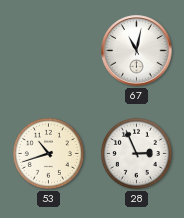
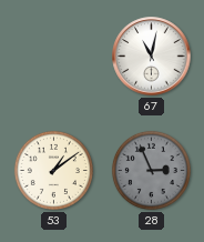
53: 10:42 -> 1:09
28 dial: white -> grey
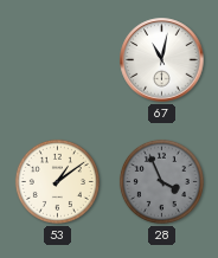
28: 2:56 -> 3:56
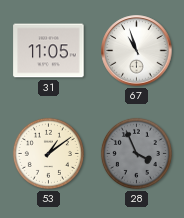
31: none -> 11:05
67: 11:02 -> 10:57
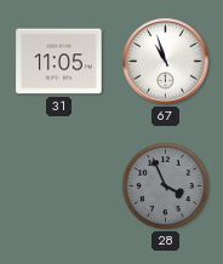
53: 1:09 -> none
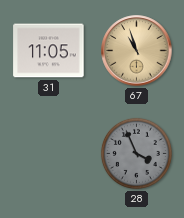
67 dial: white -> champagne
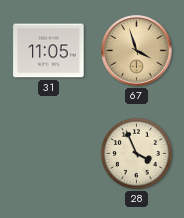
67: 10:57 -> 3:57
28 dial: grey -> cream
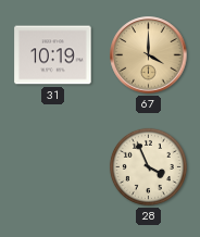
31: 11:05 -> 10:19
67: 3:57 -> 4:00
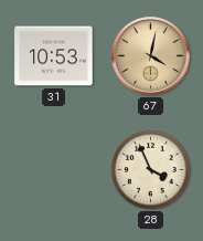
31: 10:19 -> 10:53
67: 4:00 -> 4:02
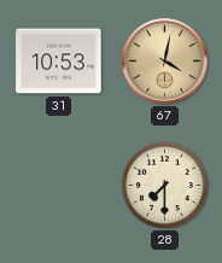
28: 3:56 -> 7:30
